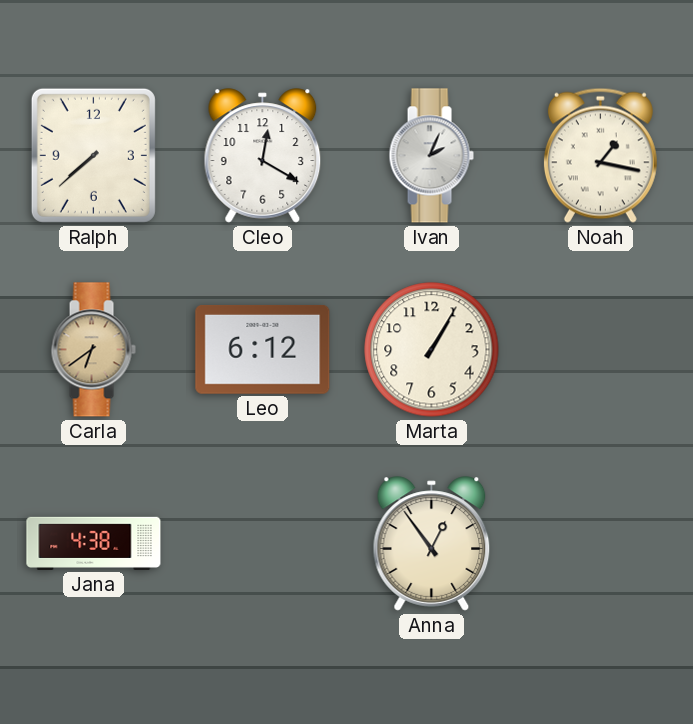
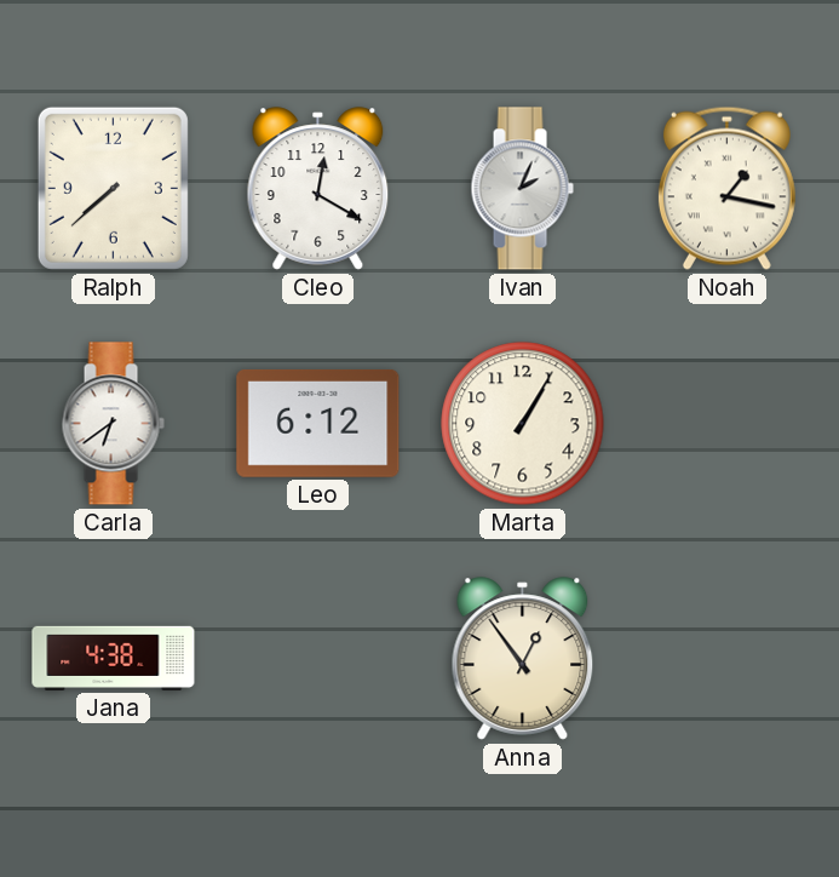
Carla dial: champagne -> white
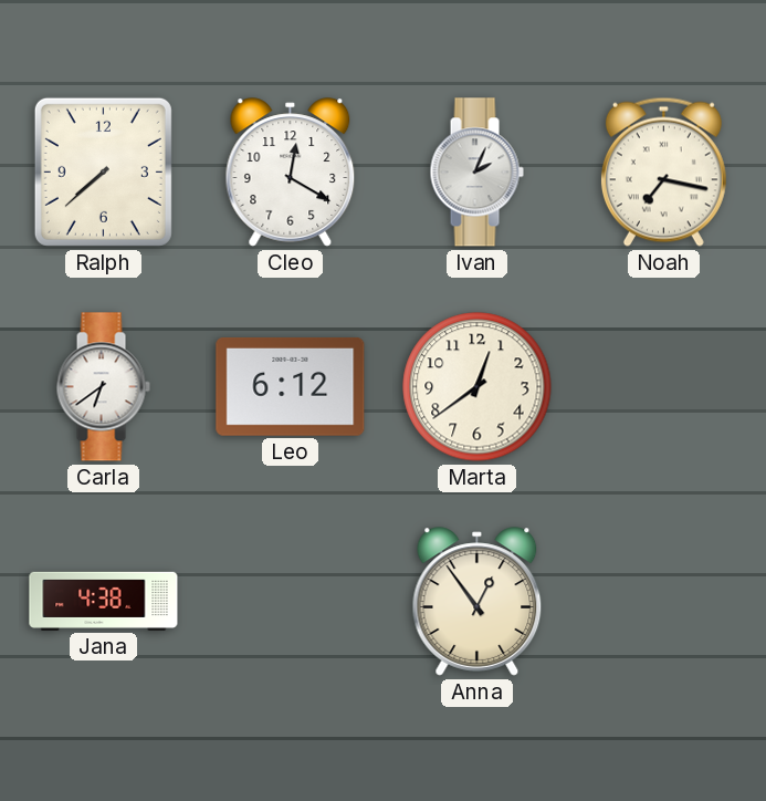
Noah: 1:17 -> 7:17
Marta: 1:05 -> 12:39
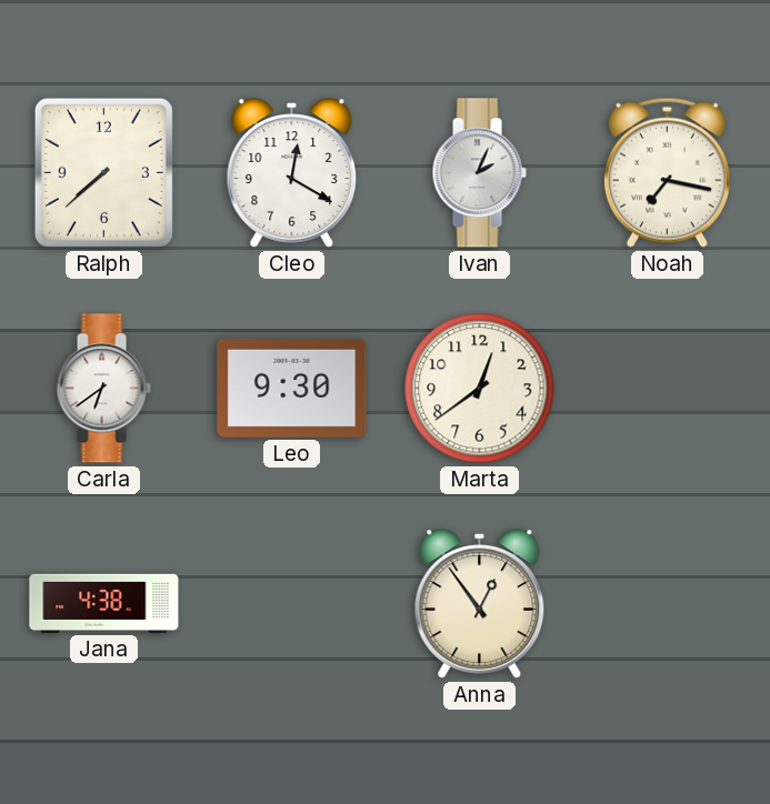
Leo: 6:12 -> 9:30
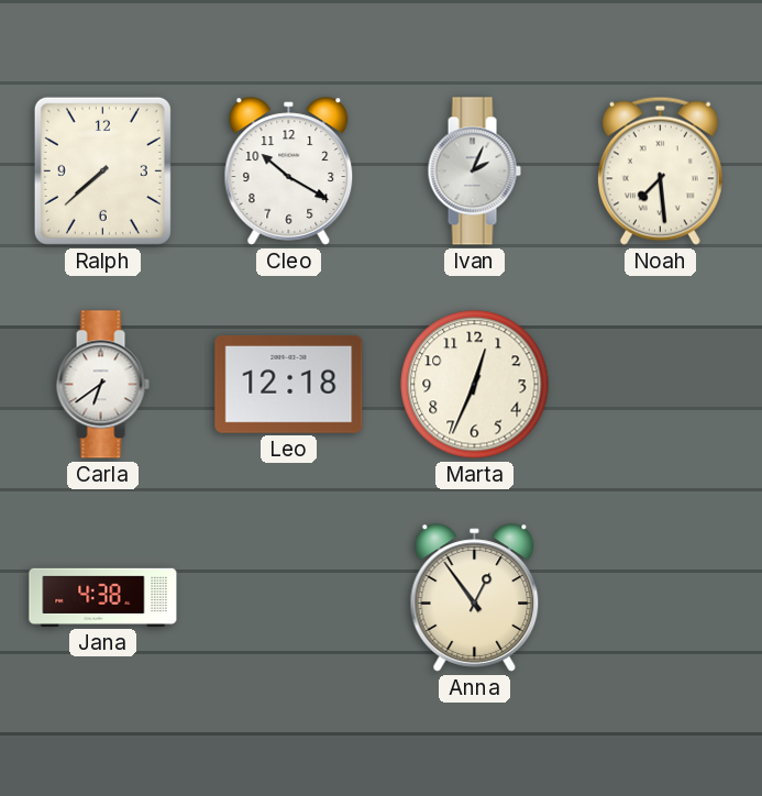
Cleo: 12:20 -> 10:20
Noah: 7:17 -> 7:29
Leo: 9:30 -> 12:18
Marta: 12:39 -> 12:34
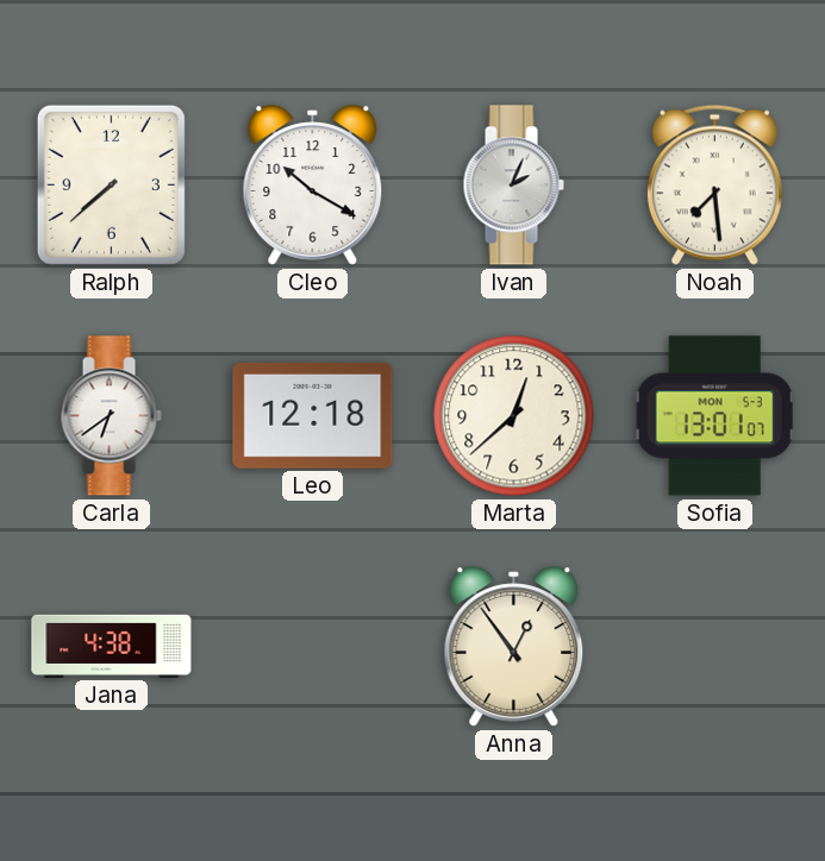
Marta: 12:34 -> 12:38
Sofia: none -> 13:01
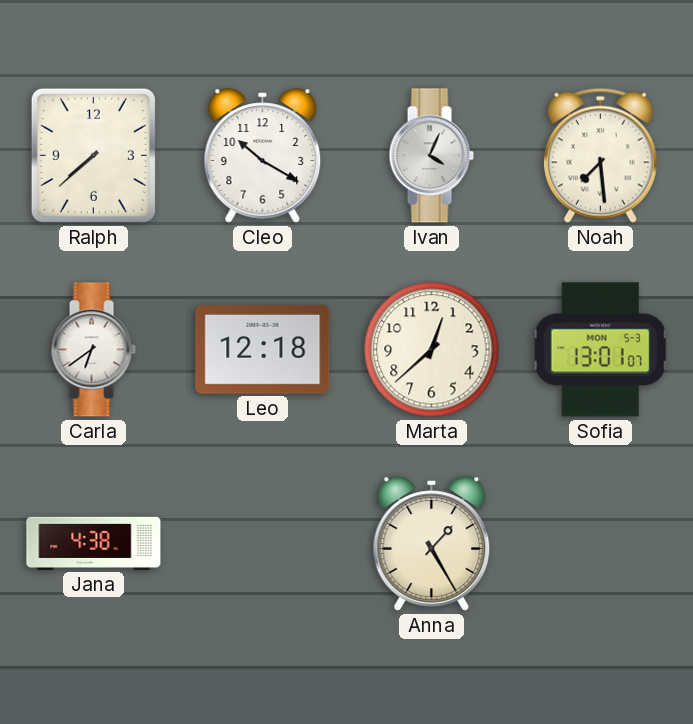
Ivan: 2:04 -> 4:04
Anna: 12:54 -> 1:25
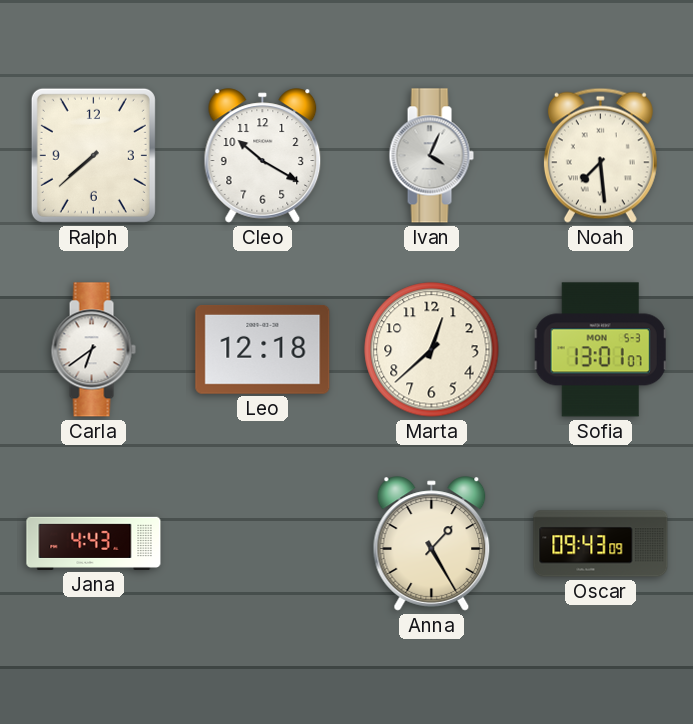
Jana: 4:38 -> 4:43
Oscar: none -> 09:43
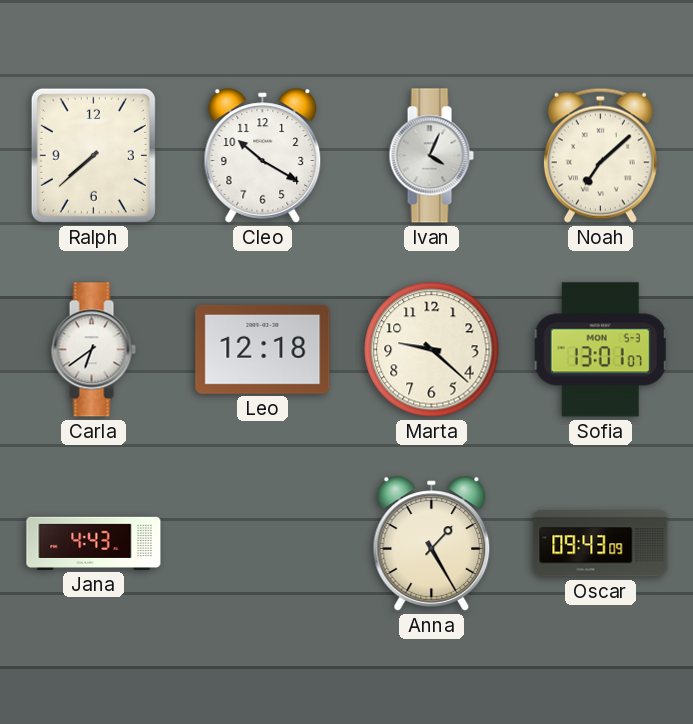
Noah: 7:29 -> 7:08
Marta: 12:38 -> 9:22
